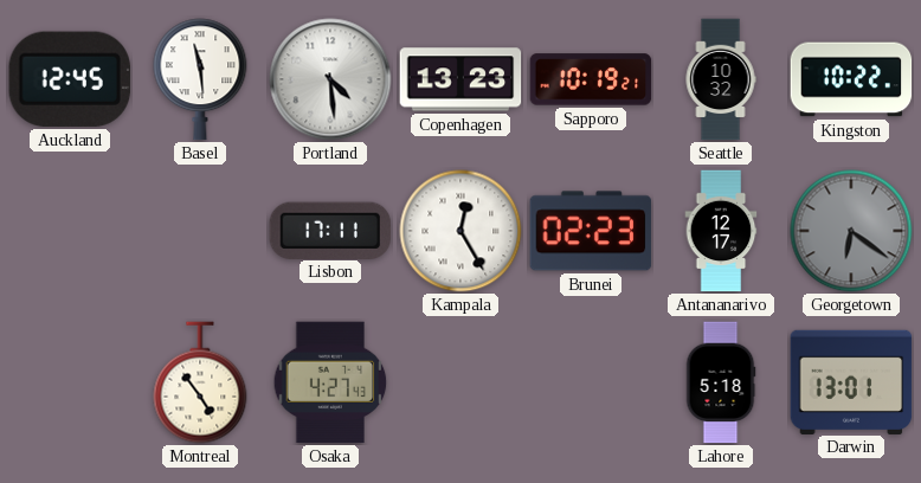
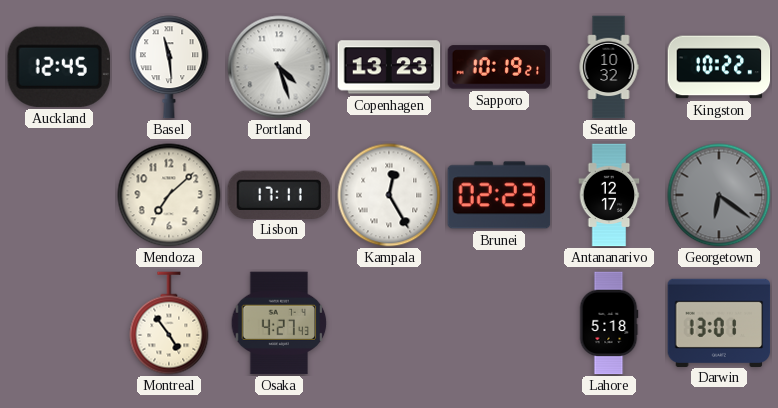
Portland: 4:29 -> 4:27
Mendoza: none -> 7:08
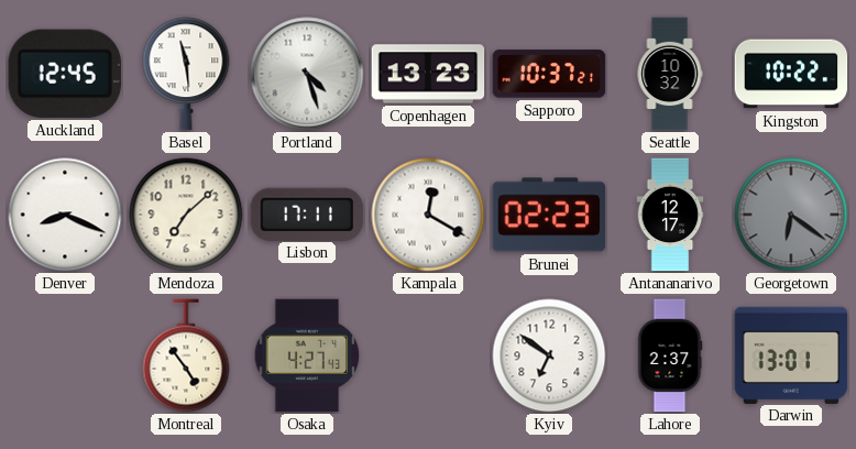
Sapporo: 10:19 -> 10:37
Denver: none -> 8:19
Kampala: 12:25 -> 12:20
Kyiv: none -> 6:51
Lahore: 5:18 -> 2:37
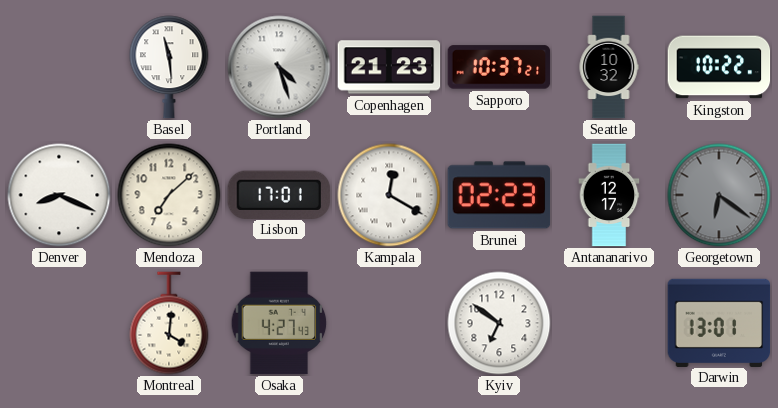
Auckland: 12:45 -> none
Copenhagen: 13:23 -> 21:23
Lisbon: 17:11 -> 17:01
Montreal: 4:54 -> 4:01
Lahore: 2:37 -> none
